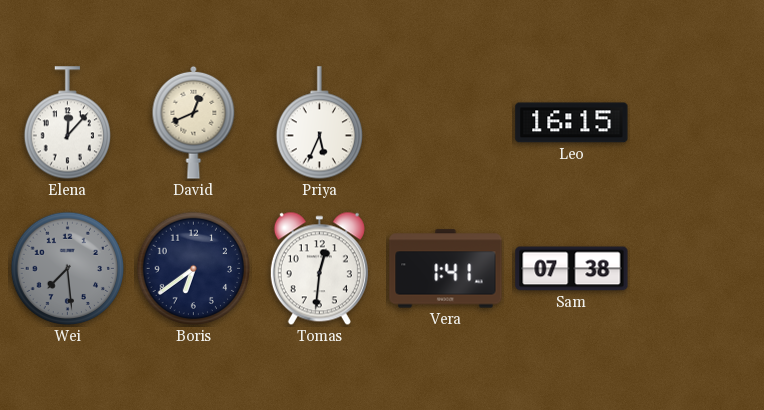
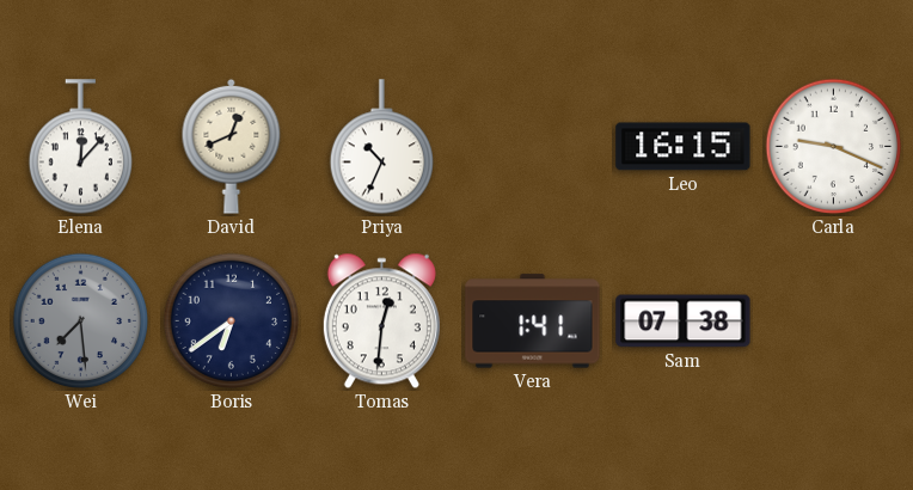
Priya: 5:34 -> 10:34
Carla: none -> 9:19
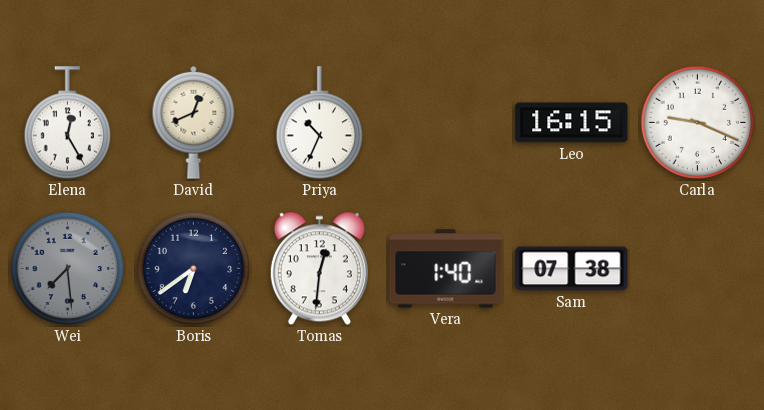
Elena: 12:07 -> 12:25
Vera: 1:41 -> 1:40
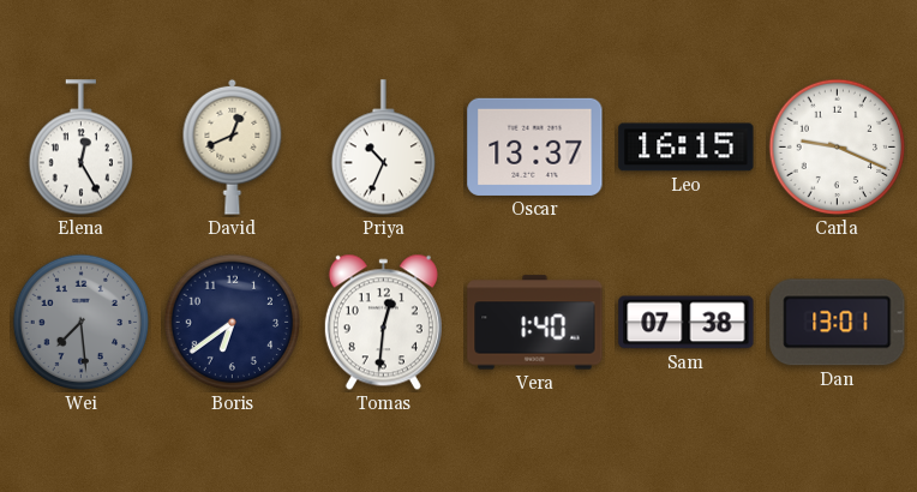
Oscar: none -> 13:37
Dan: none -> 13:01
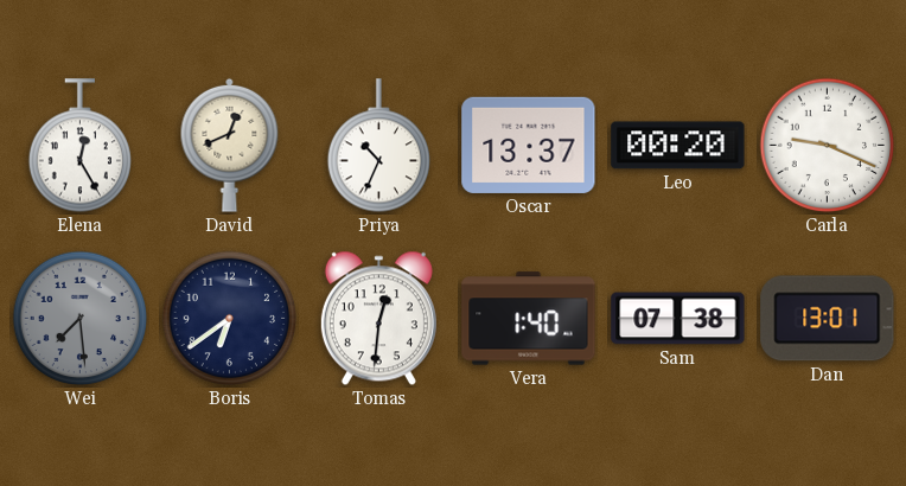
Leo: 16:15 -> 00:20
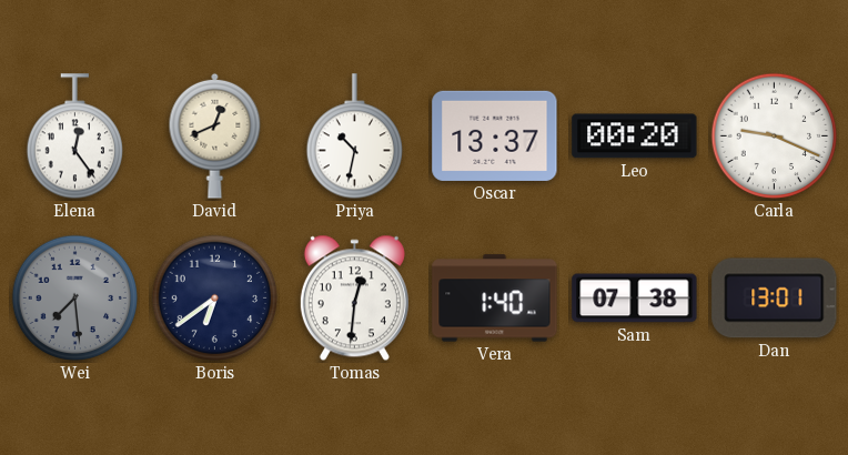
Elena: 12:25 -> 12:24
Priya: 10:34 -> 10:32
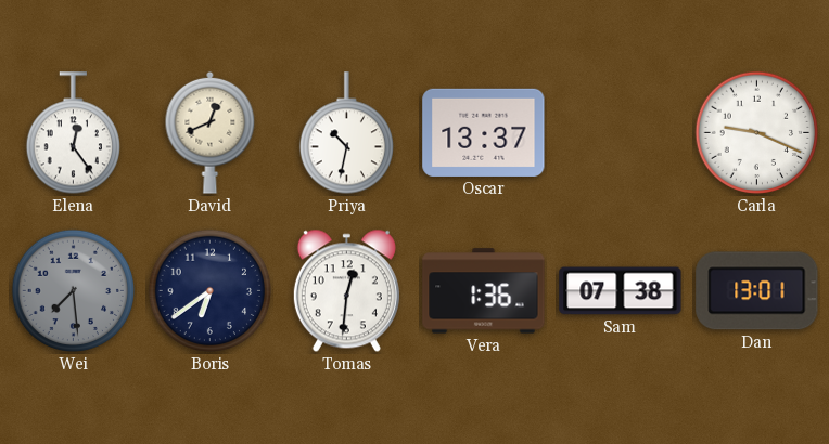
Leo: 00:20 -> none
Vera: 1:40 -> 1:36
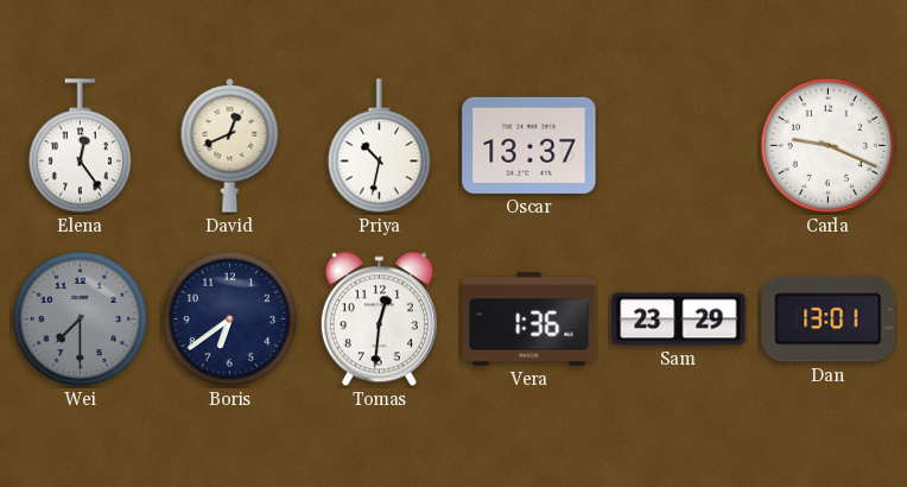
Wei: 7:29 -> 7:30
Sam: 07:38 -> 23:29
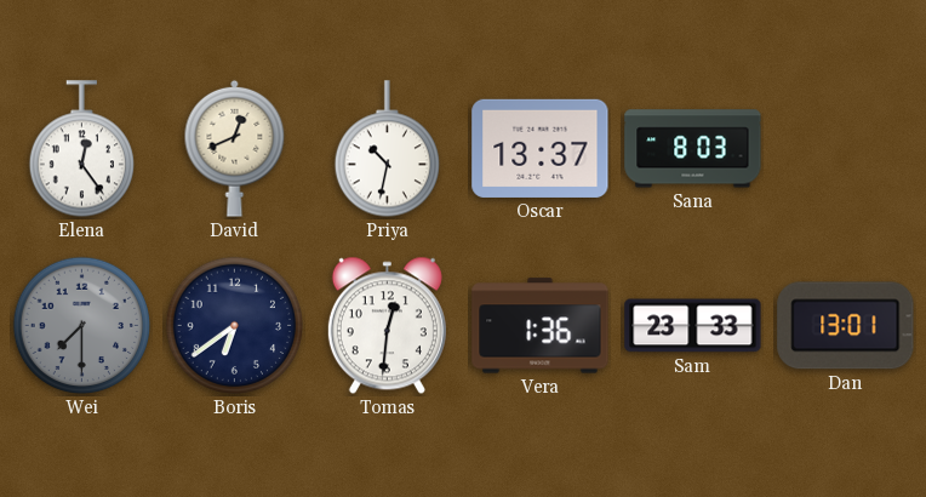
Sana: none -> 8:03
Carla: 9:19 -> none
Sam: 23:29 -> 23:33
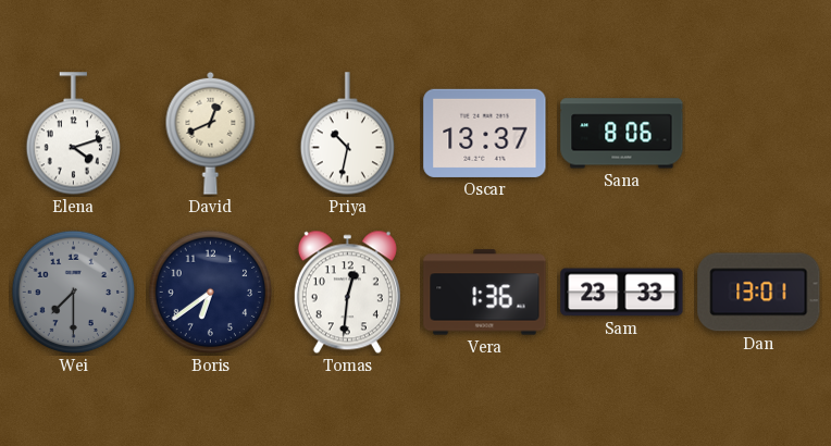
Elena: 12:24 -> 4:12
Sana: 8:03 -> 8:06
